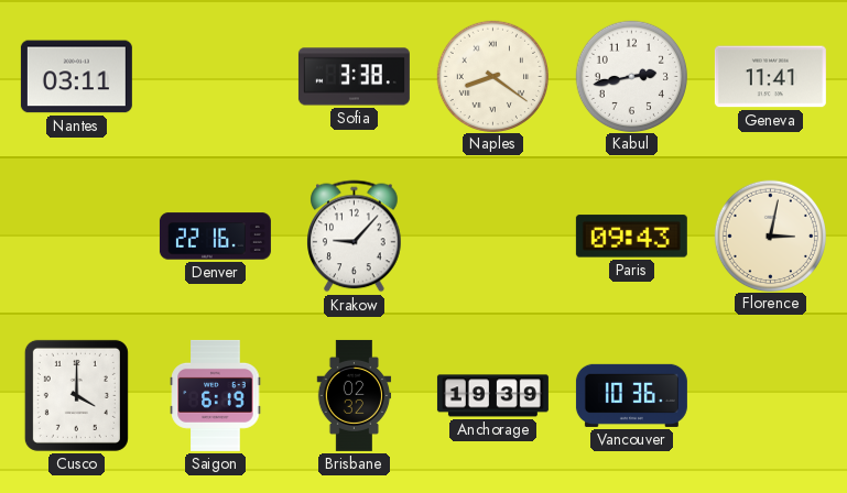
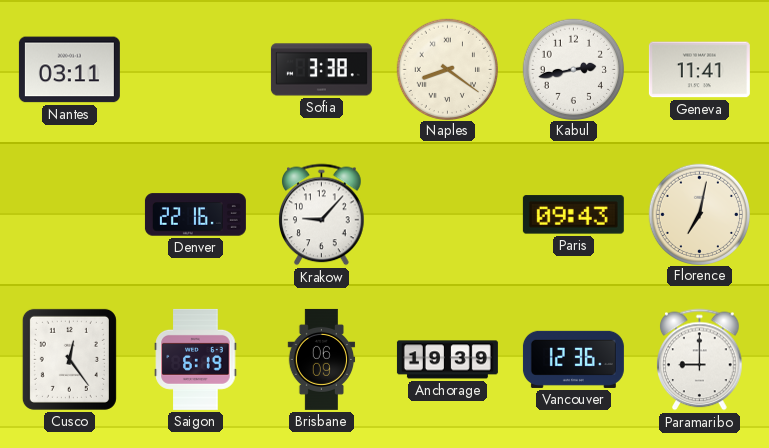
Florence: 3:02 -> 7:02
Cusco: 4:00 -> 12:24
Brisbane: 02:32 -> 06:09
Vancouver: 10:36 -> 12:36
Paramaribo: none -> 9:00
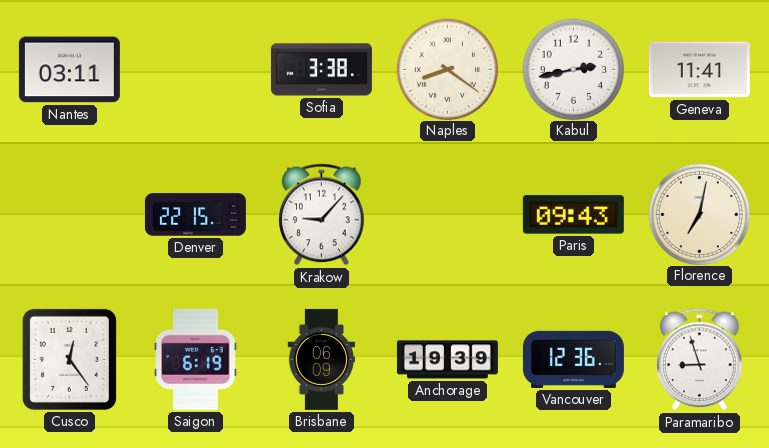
Denver: 22:16 -> 22:15
Paramaribo: 9:00 -> 8:57
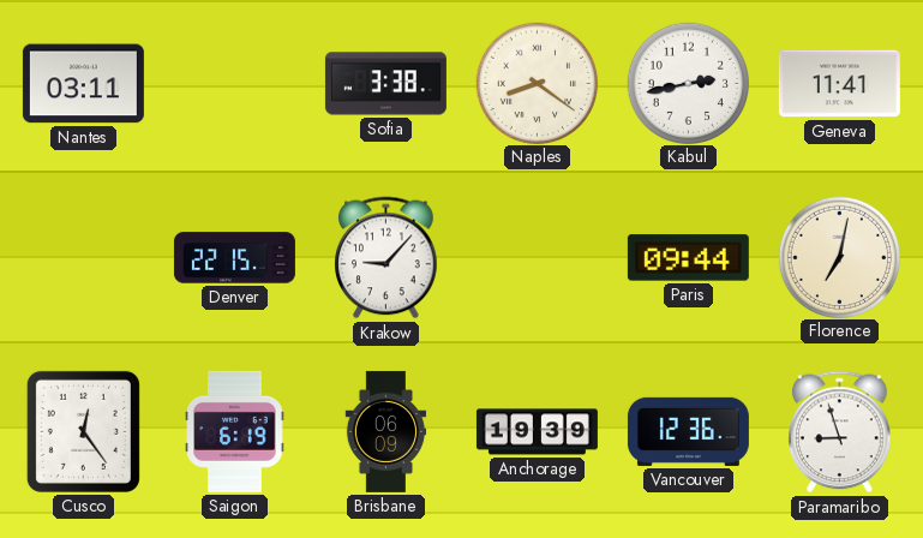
Paris: 09:43 -> 09:44
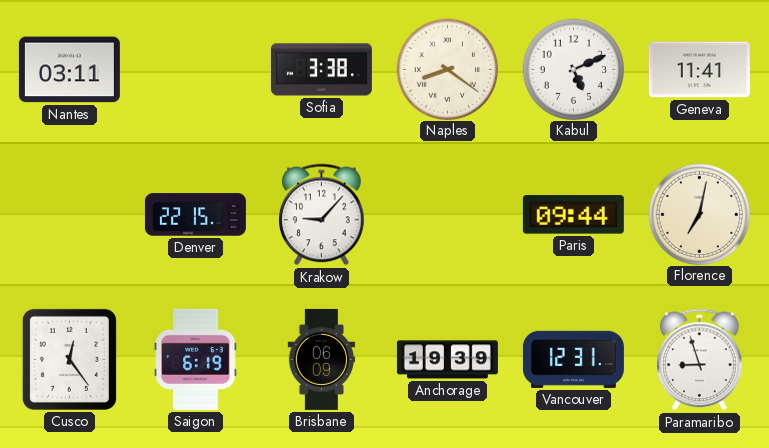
Kabul: 2:43 -> 5:11
Vancouver: 12:36 -> 12:31
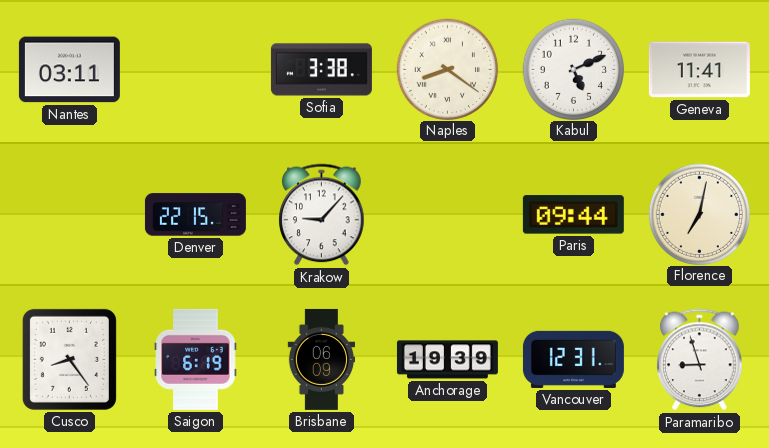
Cusco: 12:24 -> 8:24
